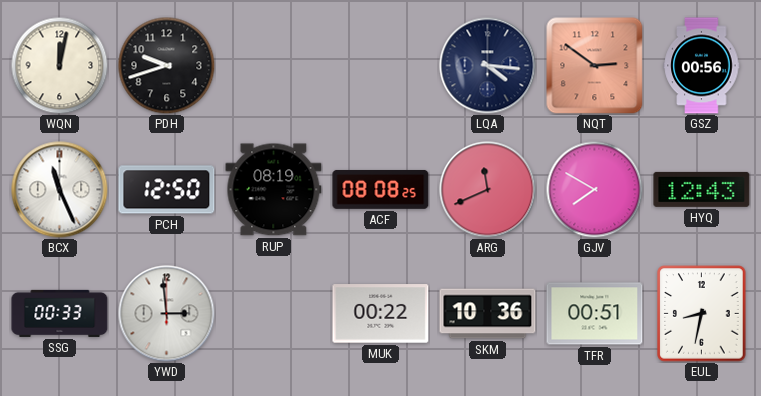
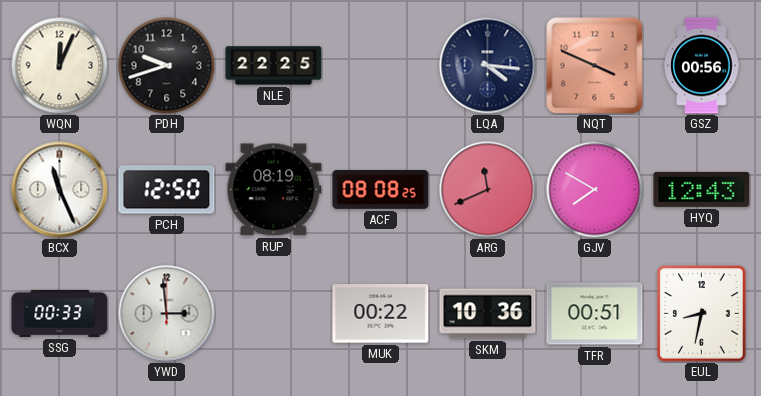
WQN: 12:02 -> 12:04
NLE: none -> 22:25
NQT: 2:51 -> 3:49
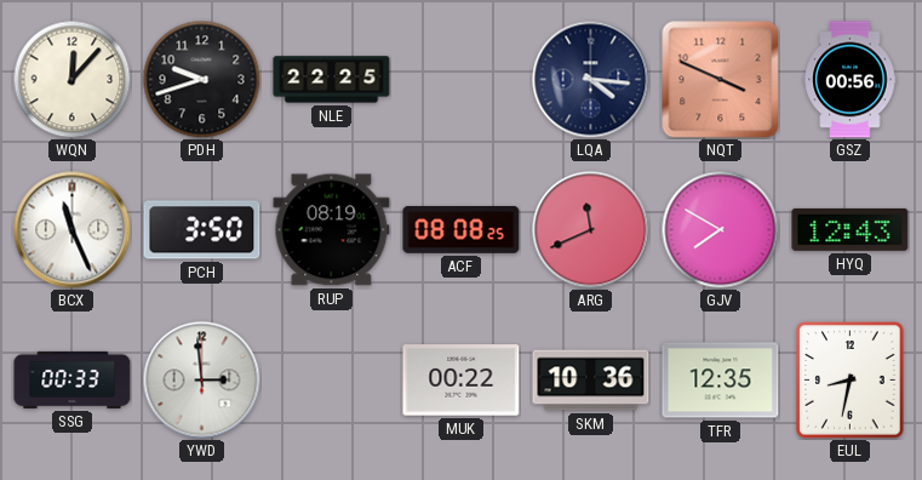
WQN: 12:04 -> 12:07
PCH: 12:50 -> 3:50
TFR: 00:51 -> 12:35
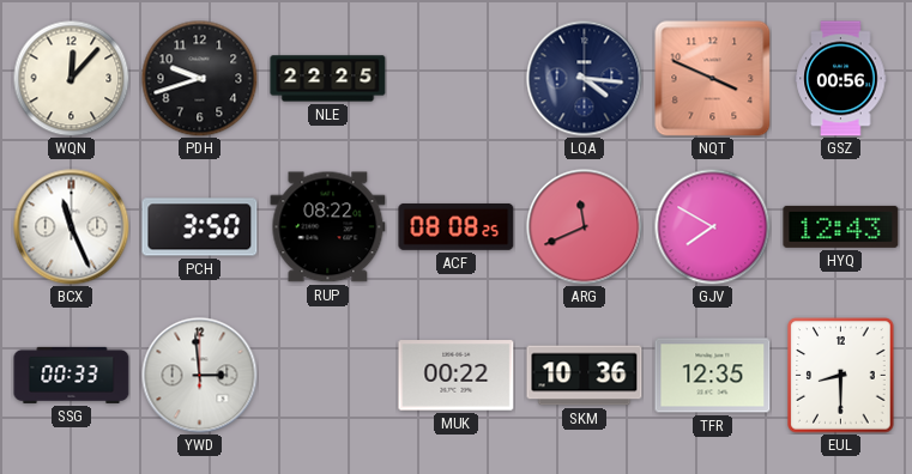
RUP: 08:19 -> 08:22
EUL: 8:32 -> 8:30
